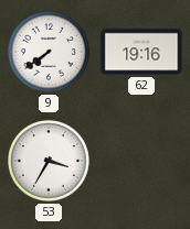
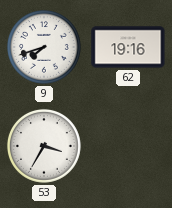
9: 7:39 -> 7:42
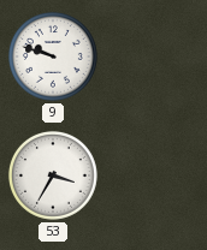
9: 7:42 -> 9:48
62: 19:16 -> none
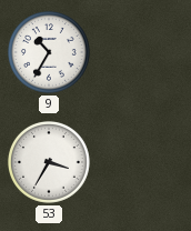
9: 9:48 -> 10:35
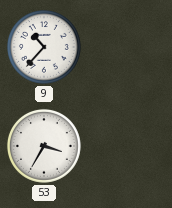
9: 10:35 -> 10:37
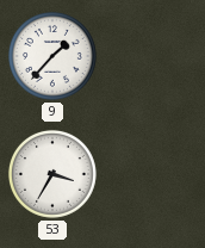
9: 10:37 -> 1:37
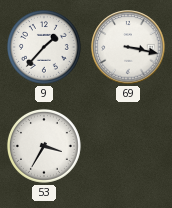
69: none -> 3:17
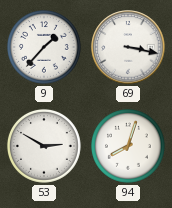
53: 3:35 -> 2:50
94: none -> 8:03
